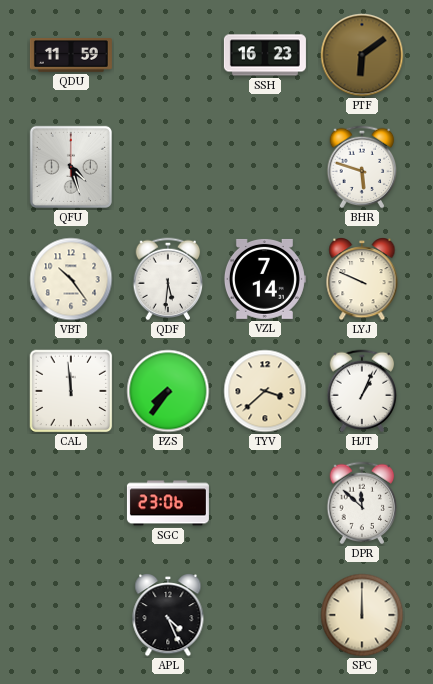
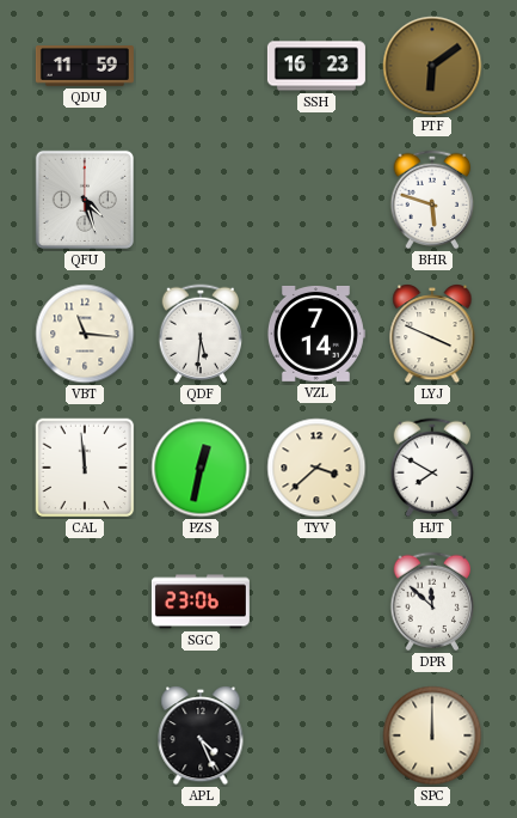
VBT: 10:24 -> 11:16
LYJ: 9:49 -> 3:49
PZS: 7:36 -> 12:32
HJT: 1:04 -> 7:50
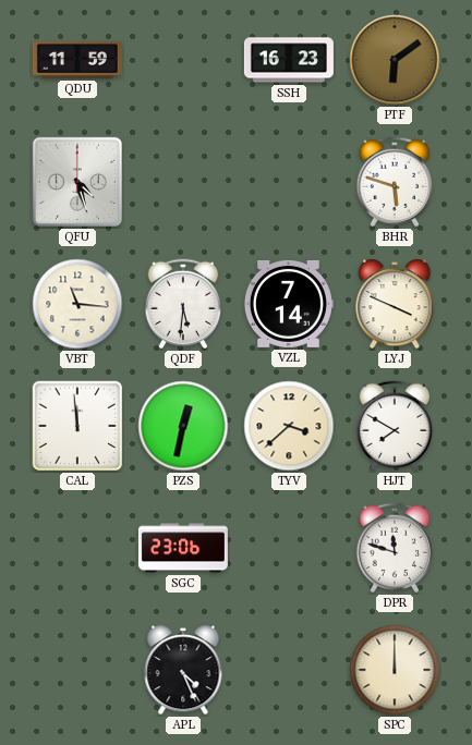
DPR: 11:52 -> 11:48
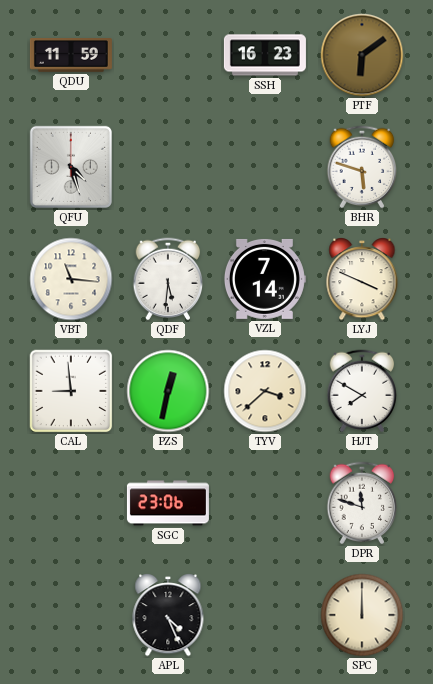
CAL: 11:59 -> 8:59
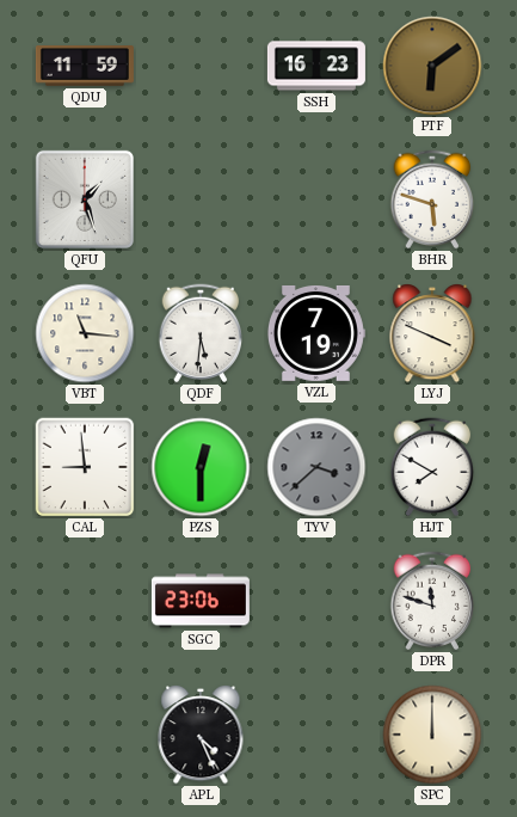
QFU: 4:27 -> 1:27
VZL: 7:14 -> 7:19
PZS: 12:32 -> 12:30
TYV dial: cream -> grey
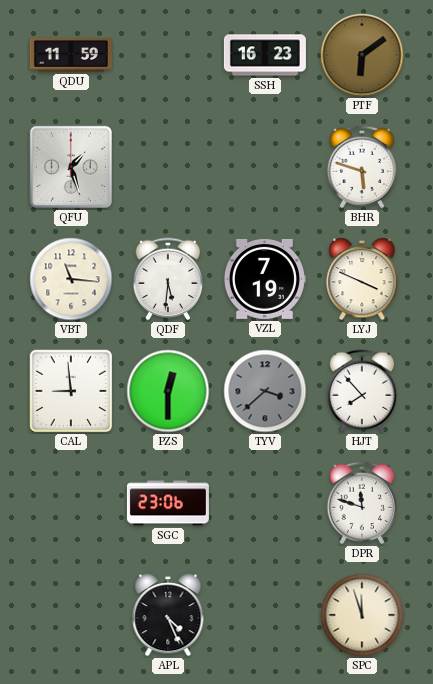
HJT: 7:50 -> 7:53
SPC: 12:00 -> 11:57
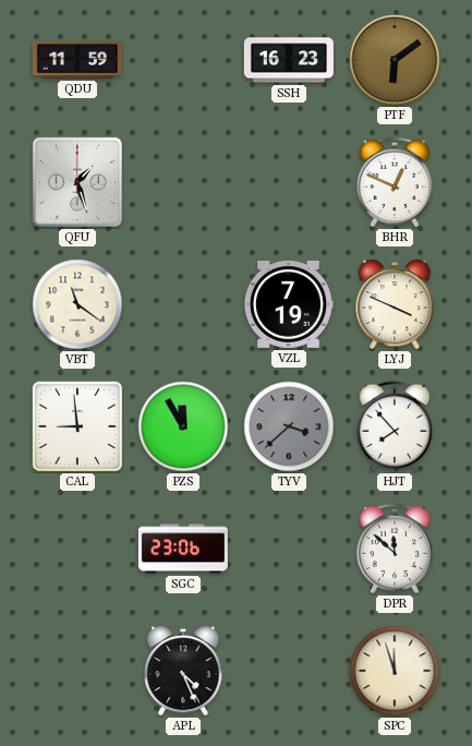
BHR: 5:48 -> 12:49
VBT: 11:16 -> 11:21
QDF: 5:31 -> none
PZS: 12:30 -> 11:55
DPR: 11:48 -> 11:52
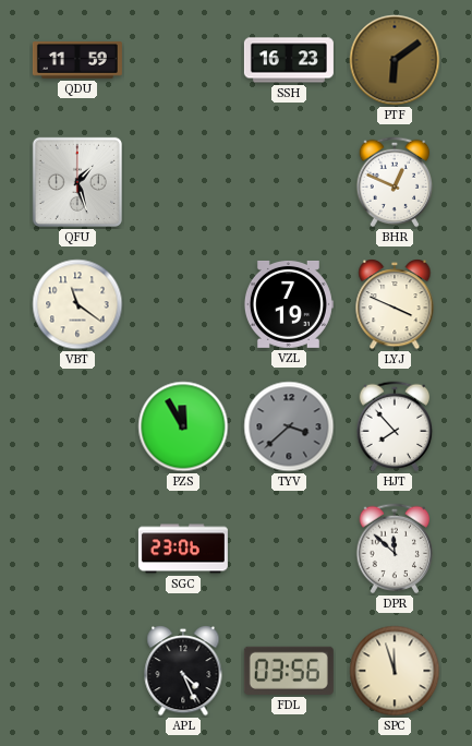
CAL: 8:59 -> none
FDL: none -> 03:56
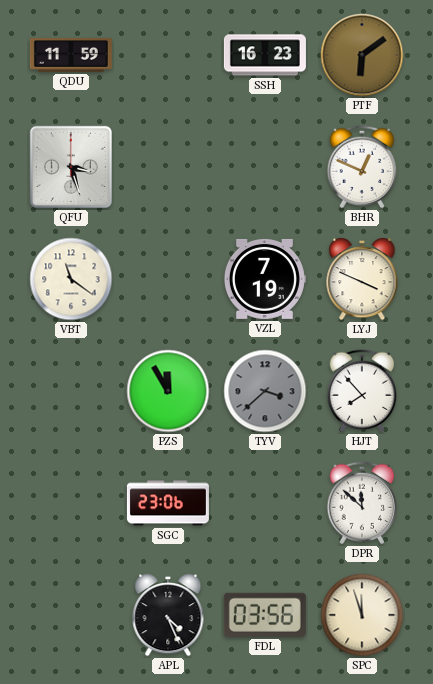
QFU: 1:27 -> 3:27
